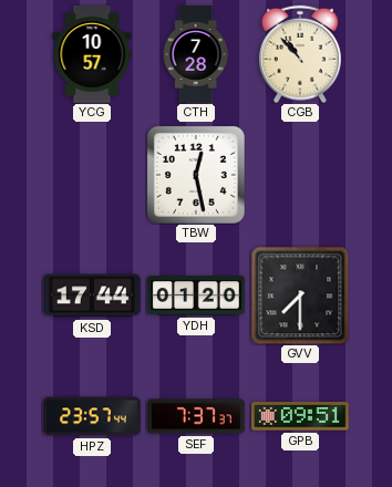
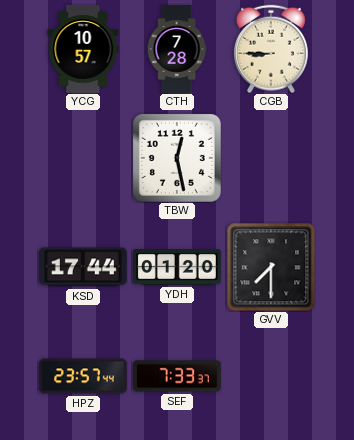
CGB: 10:53 -> 8:45
SEF: 7:37 -> 7:33
GPB: 09:51 -> none
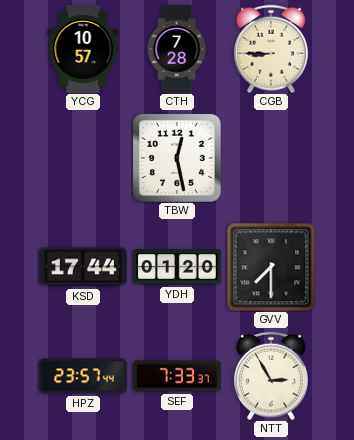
NTT: none -> 2:55
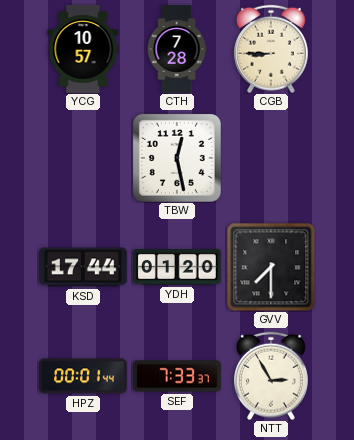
HPZ: 23:57 -> 00:01
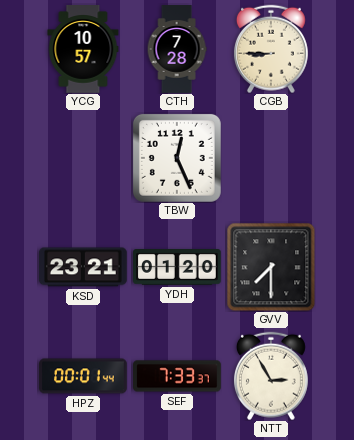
TBW: 12:28 -> 12:26
KSD: 17:44 -> 23:21
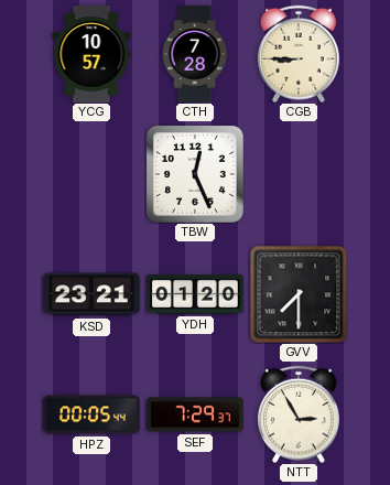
HPZ: 00:01 -> 00:05
SEF: 7:33 -> 7:29
